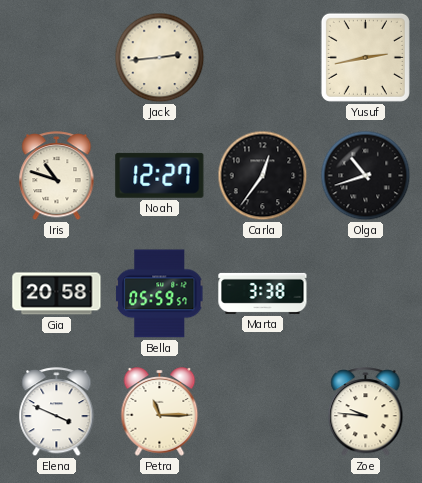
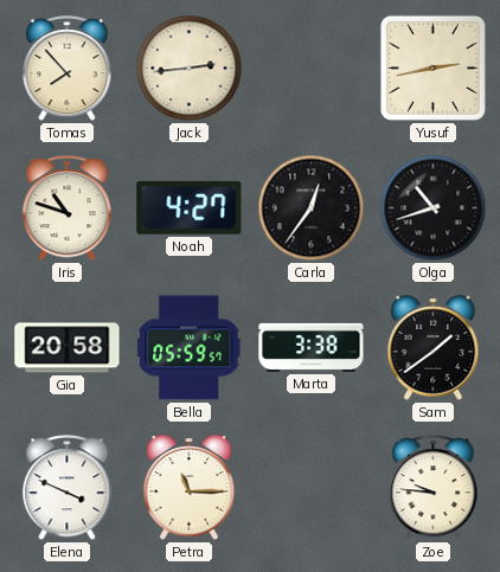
Tomas: none -> 7:53
Noah: 12:27 -> 4:27
Sam: none -> 1:39
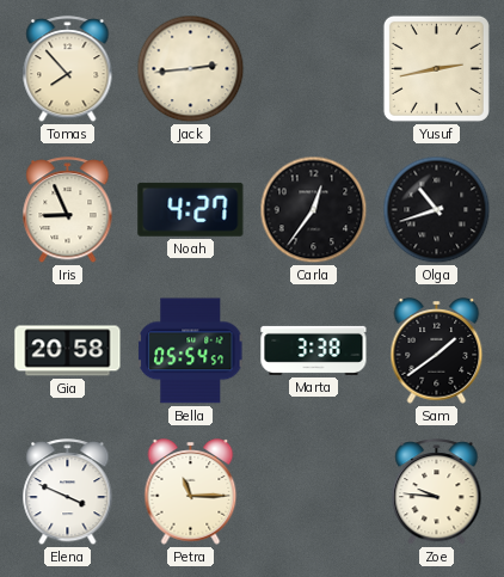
Iris: 10:48 -> 8:56
Bella: 05:59 -> 05:54
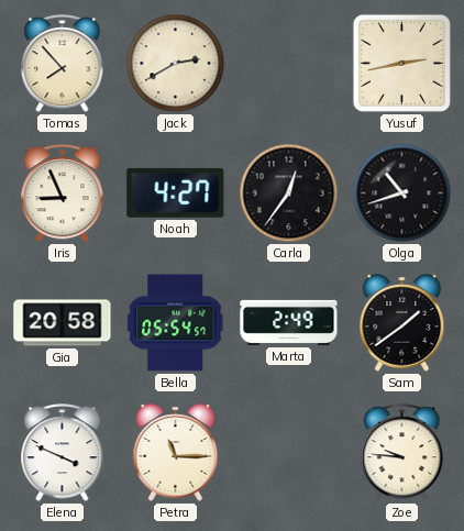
Jack: 2:44 -> 2:40
Marta: 3:38 -> 2:49
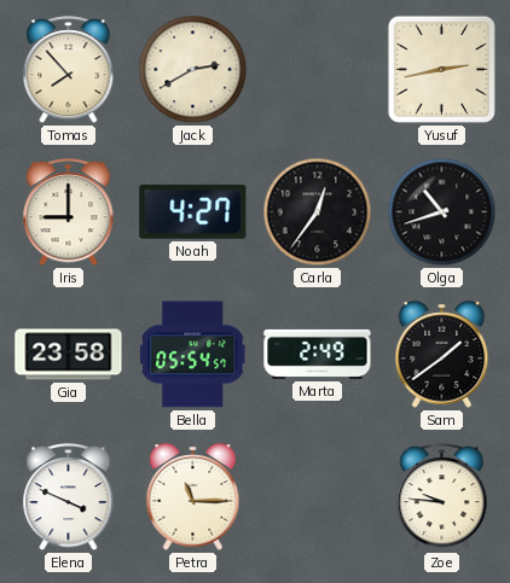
Iris: 8:56 -> 9:00
Gia: 20:58 -> 23:58
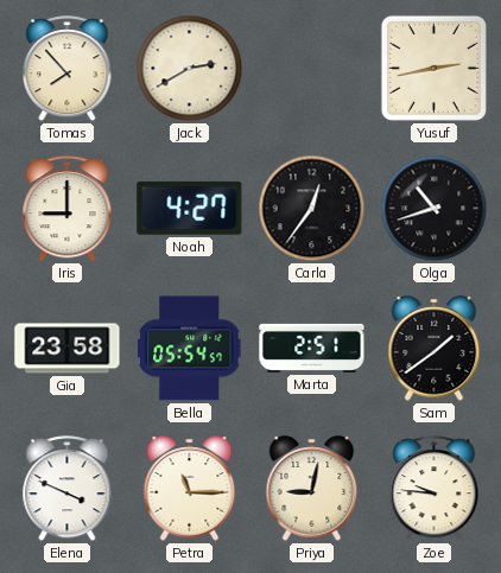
Marta: 2:49 -> 2:51
Priya: none -> 9:02
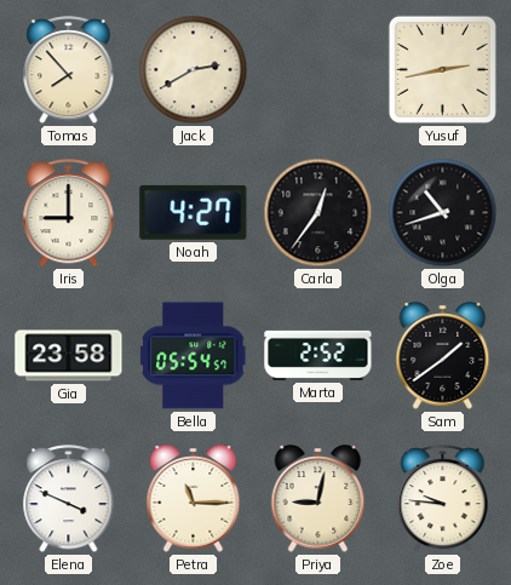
Marta: 2:51 -> 2:52
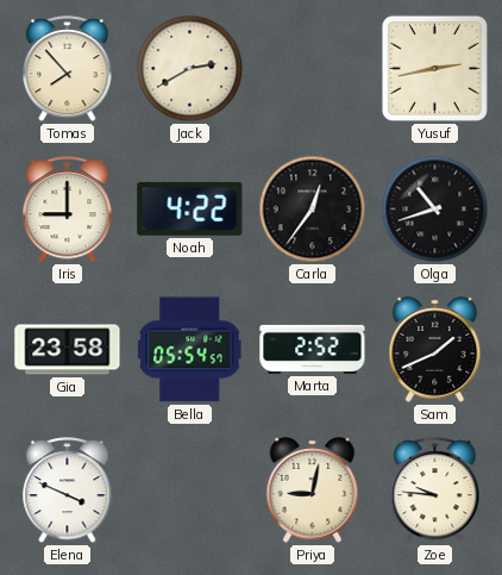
Noah: 4:27 -> 4:22
Sam: 1:39 -> 1:41
Petra: 11:15 -> none
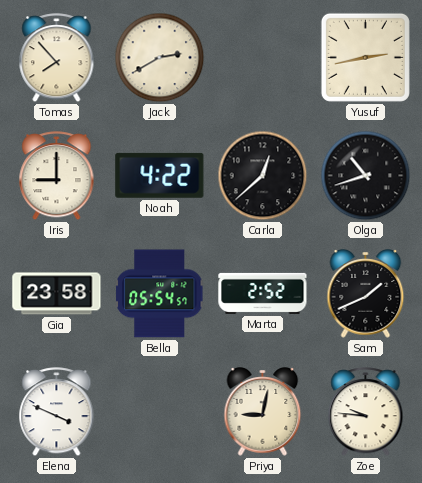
Carla: 12:36 -> 12:38
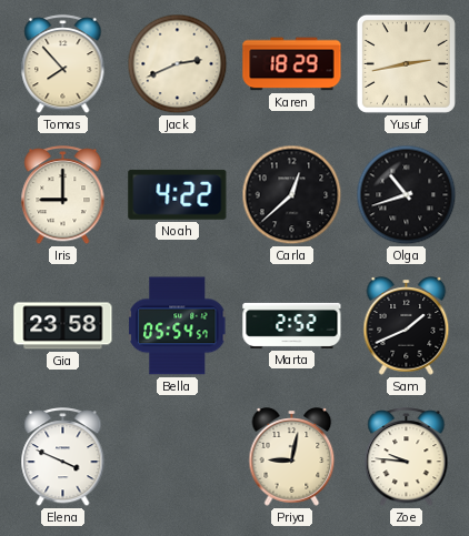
Jack: 2:40 -> 2:41
Karen: none -> 18:29
